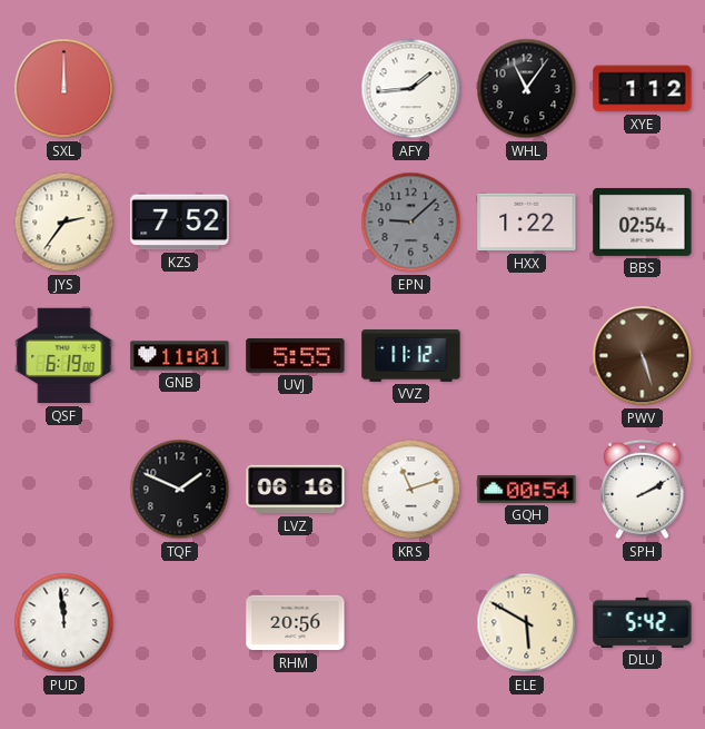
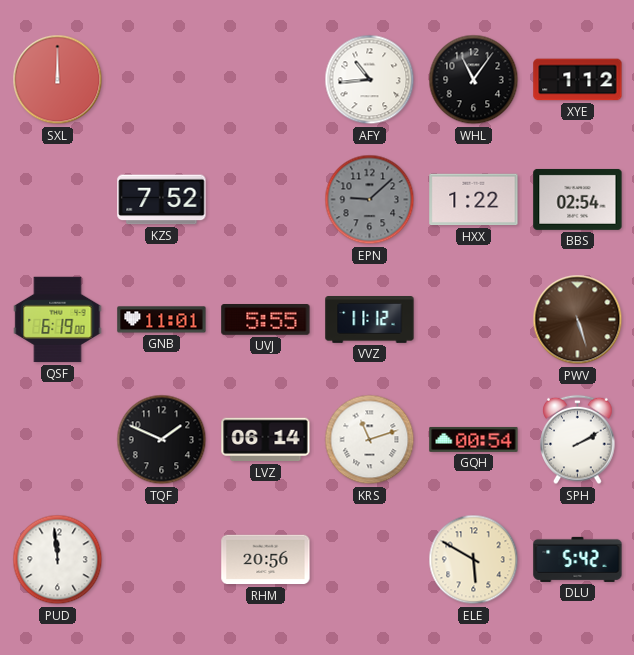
AFY: 1:44 -> 10:44
JYS: 2:36 -> none
LVZ: 06:16 -> 06:14
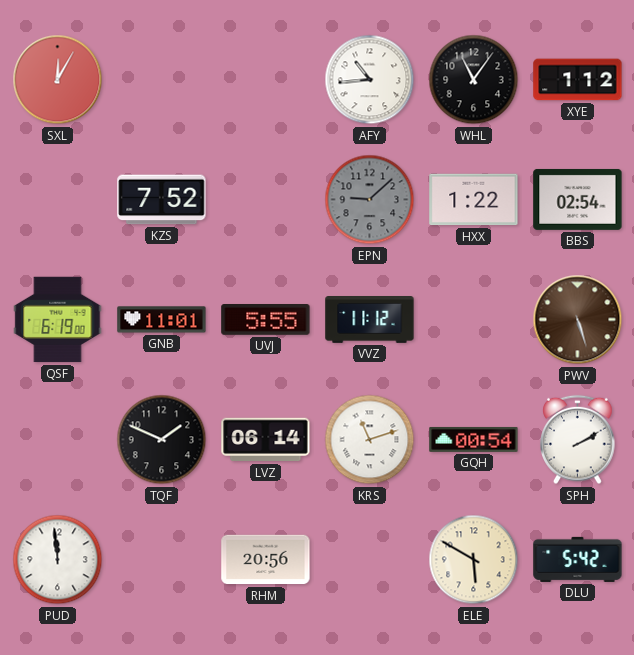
SXL: 12:00 -> 12:05
